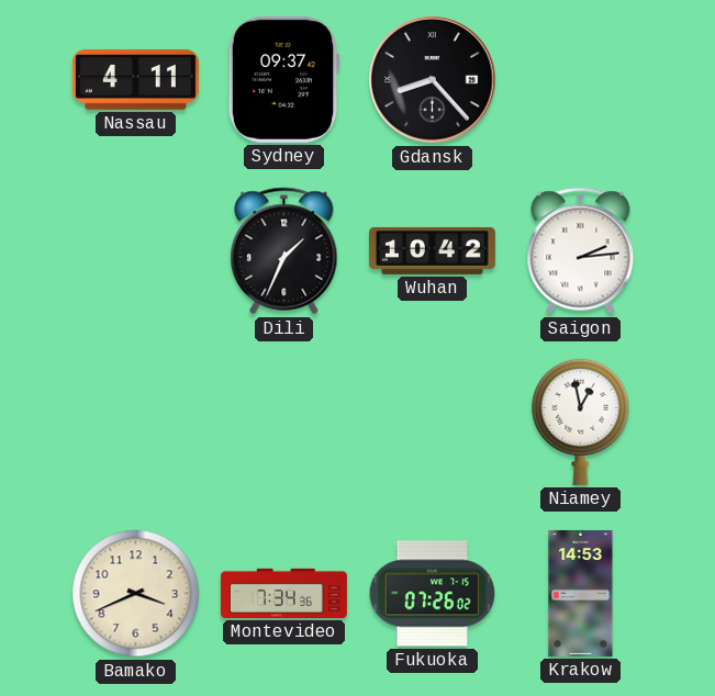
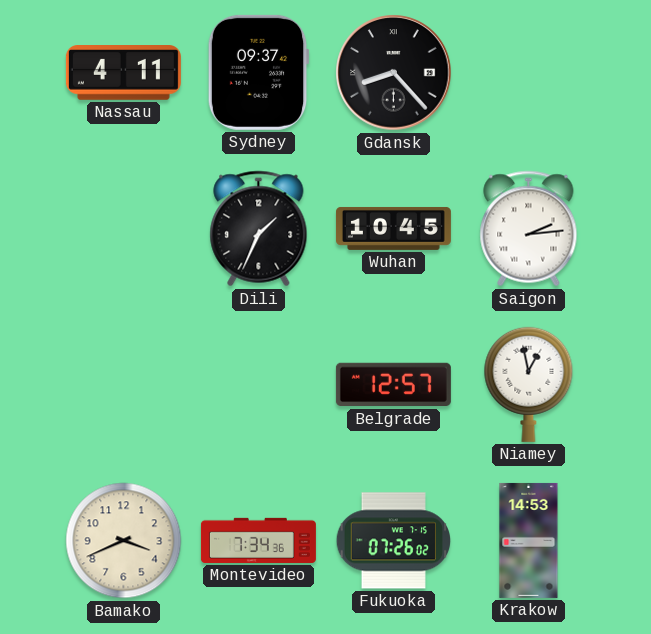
Wuhan: 10:42 -> 10:45
Belgrade: none -> 12:57
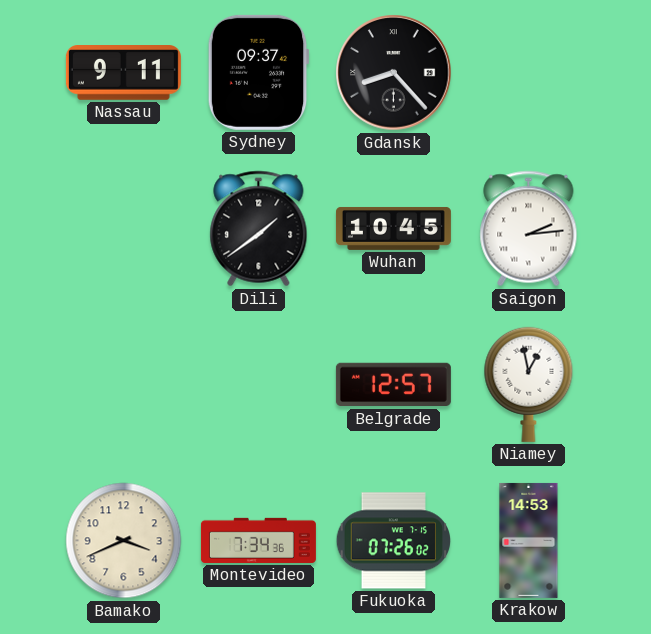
Nassau: 4:11 -> 9:11
Dili: 1:34 -> 1:39
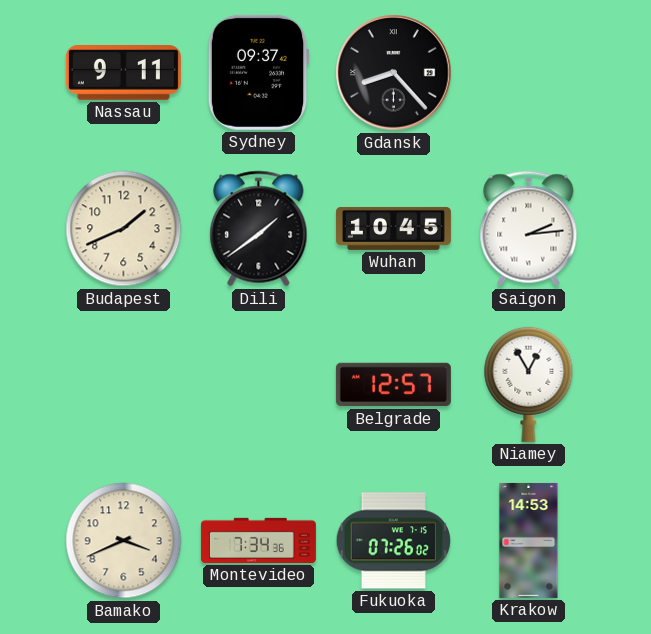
Budapest: none -> 1:41
Niamey: 12:58 -> 12:55
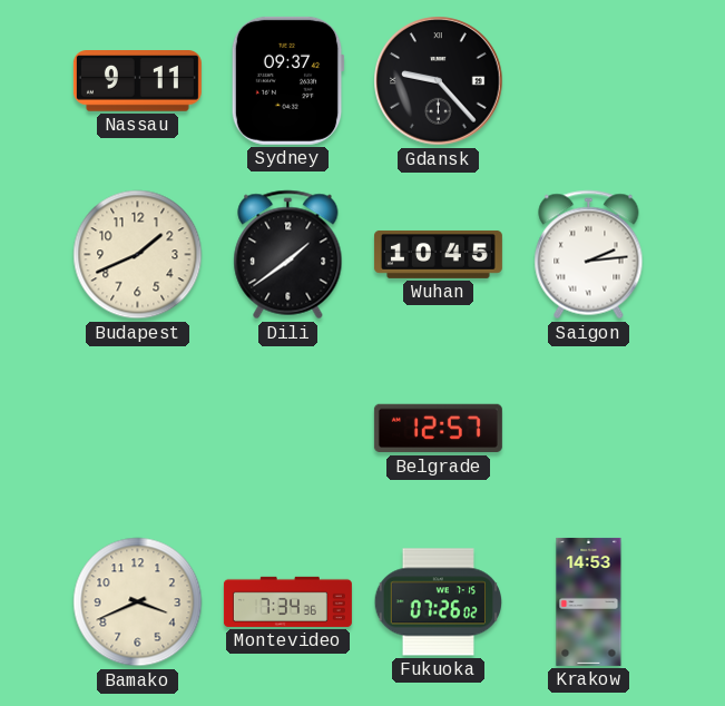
Gdansk: 8:23 -> 9:23
Niamey: 12:55 -> none
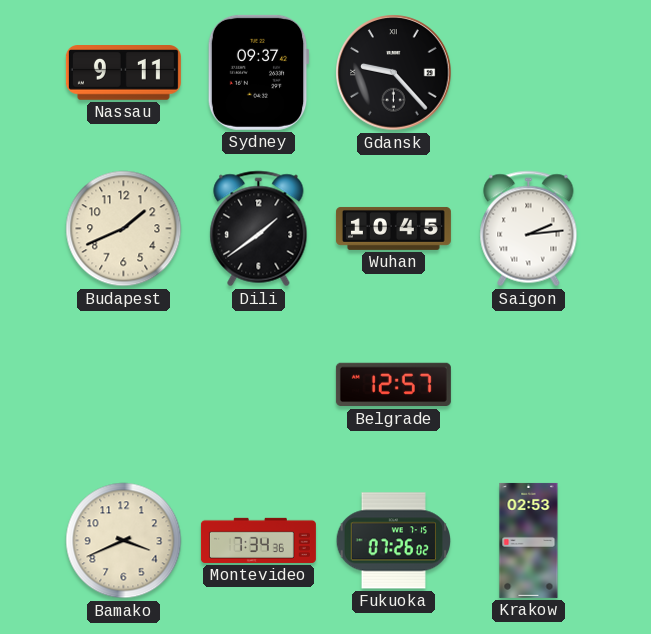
Krakow: 14:53 -> 02:53
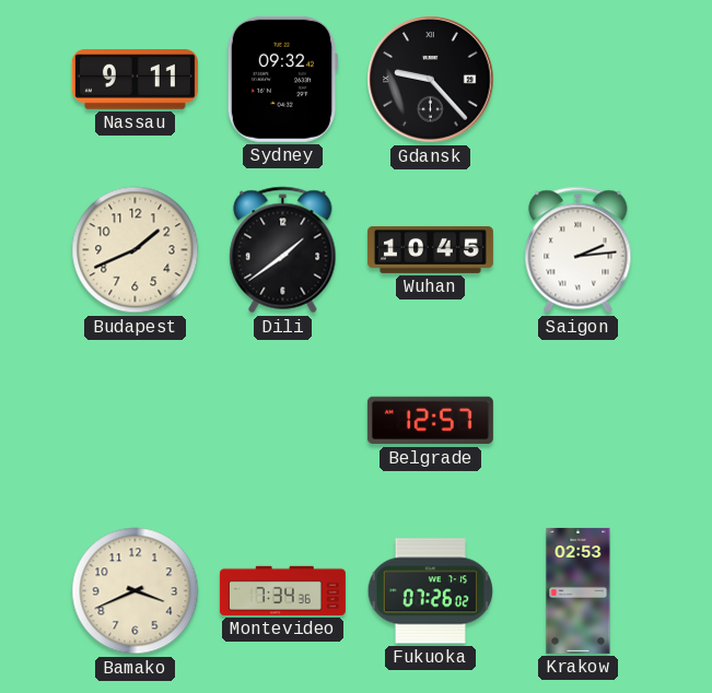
Sydney: 09:37 -> 09:32
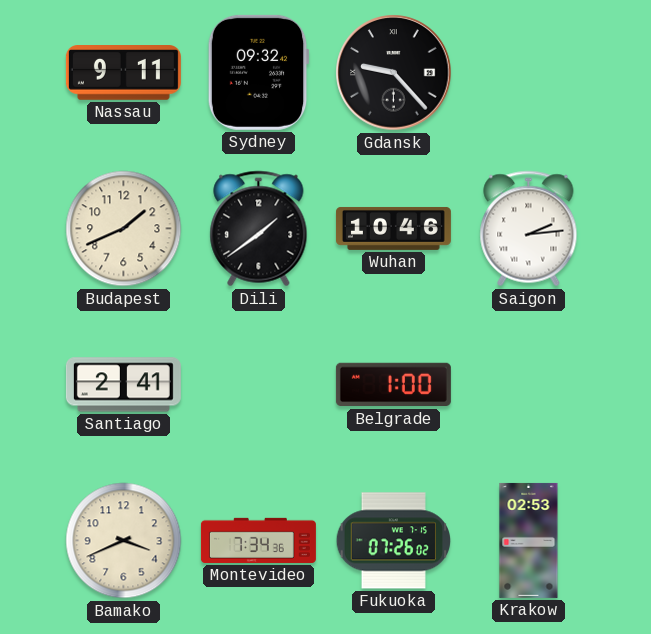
Wuhan: 10:45 -> 10:46
Santiago: none -> 2:41
Belgrade: 12:57 -> 1:00
